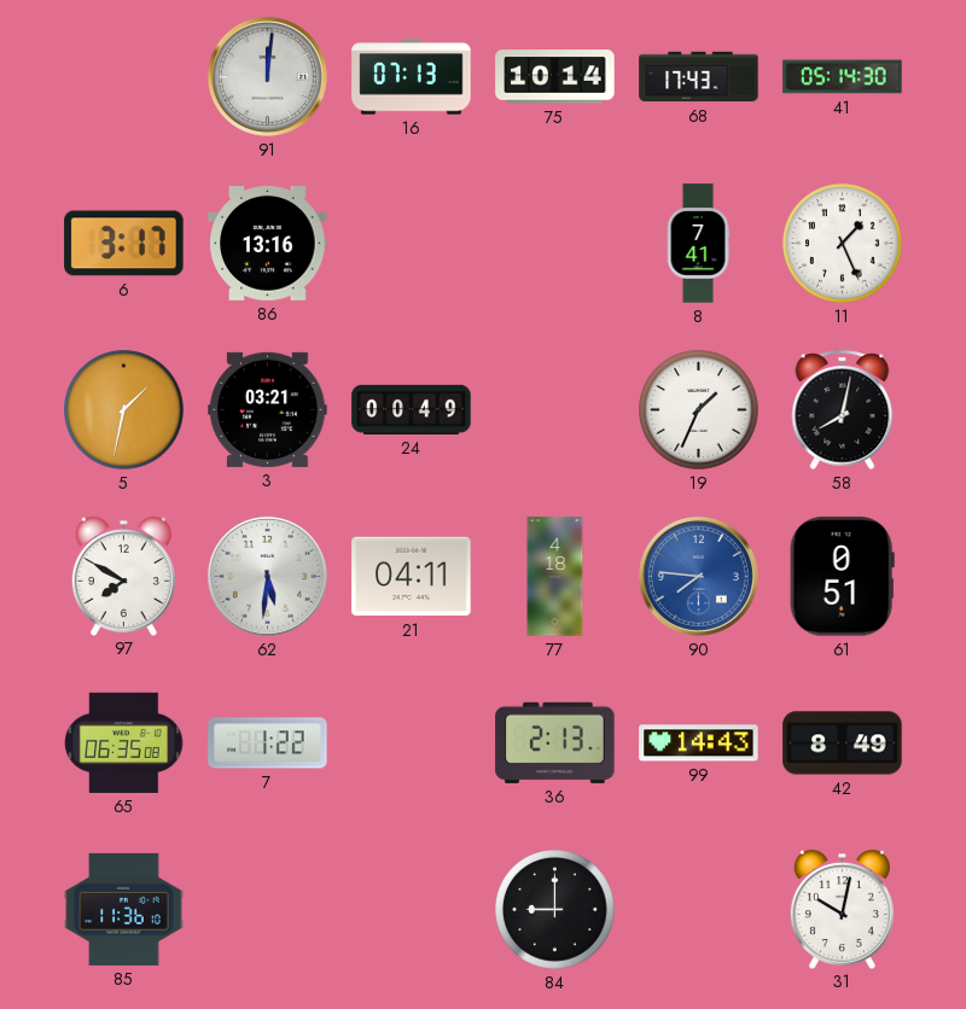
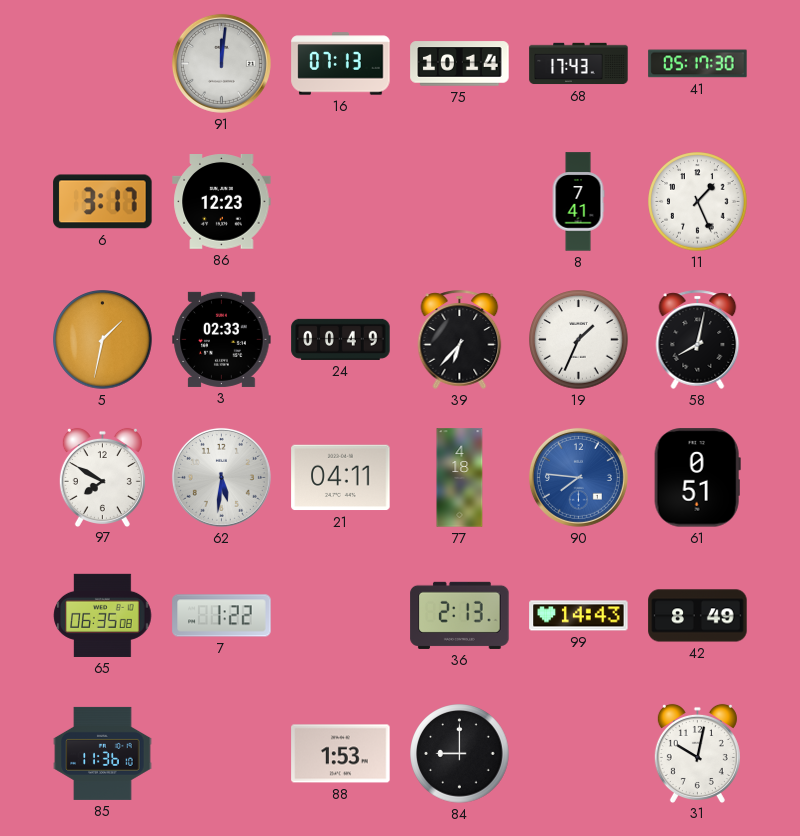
41: 05:14 -> 05:17
86: 13:16 -> 12:23
3: 03:21 -> 02:33
39: none -> 6:37
88: none -> 1:53
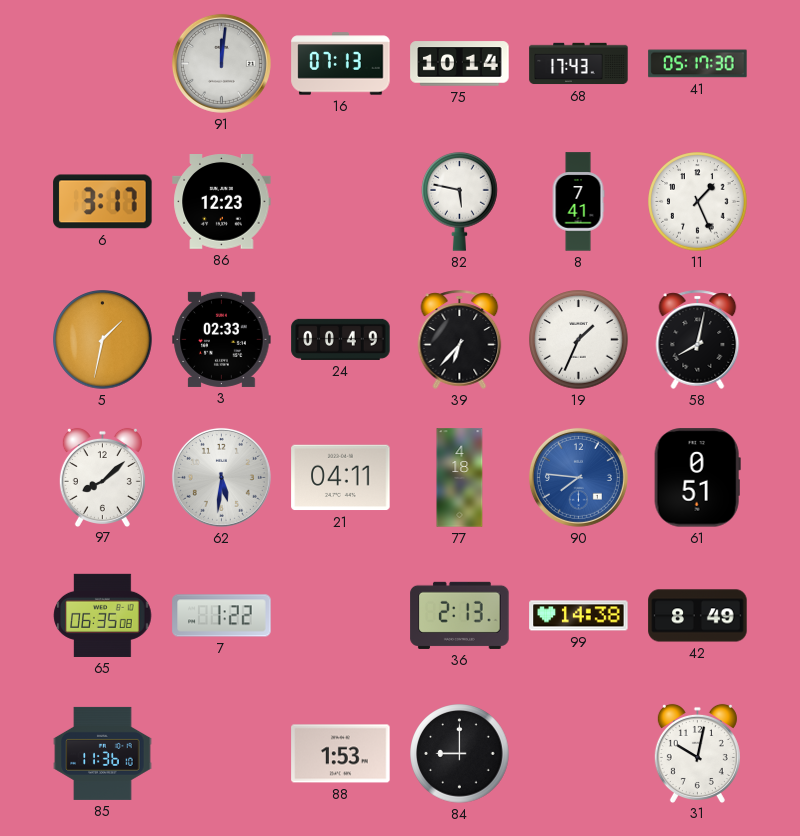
82: none -> 5:47
97: 7:50 -> 8:08
99: 14:43 -> 14:38
